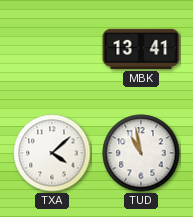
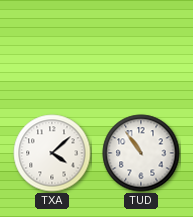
MBK: 13:41 -> none
TUD: 10:58 -> 10:54
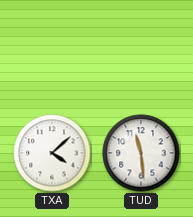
TUD: 10:54 -> 11:29
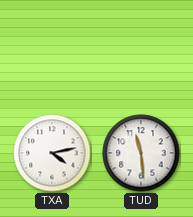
TXA: 4:08 -> 4:13
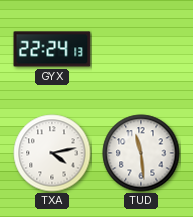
GYX: none -> 22:24
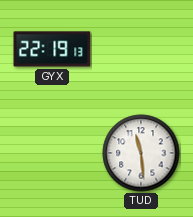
GYX: 22:24 -> 22:19
TXA: 4:13 -> none
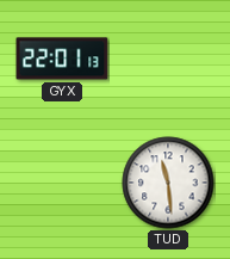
GYX: 22:19 -> 22:01
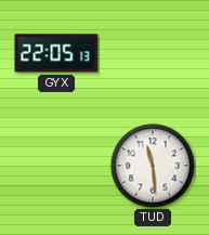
GYX: 22:01 -> 22:05
